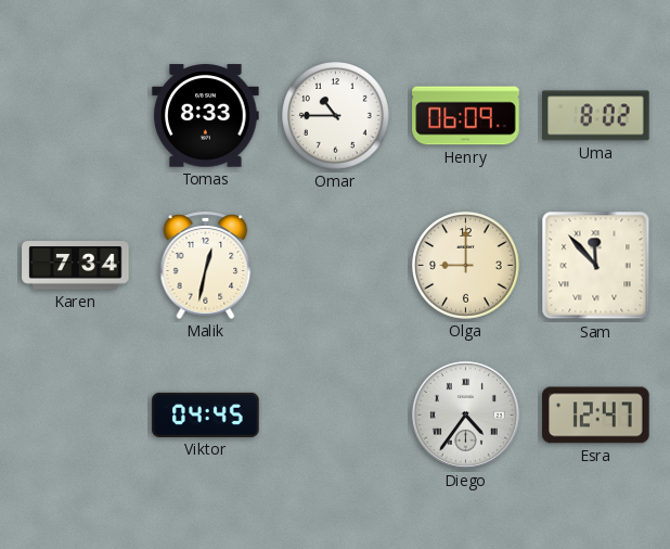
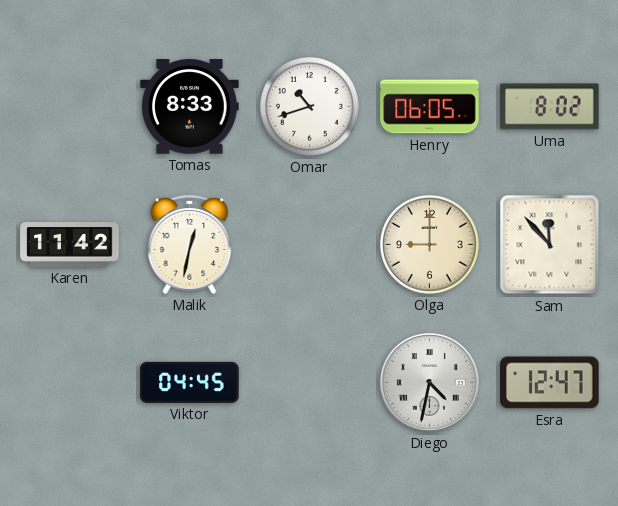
Omar: 10:45 -> 10:42
Henry: 06:09 -> 06:05
Karen: 7:34 -> 11:42
Diego: 4:36 -> 4:32
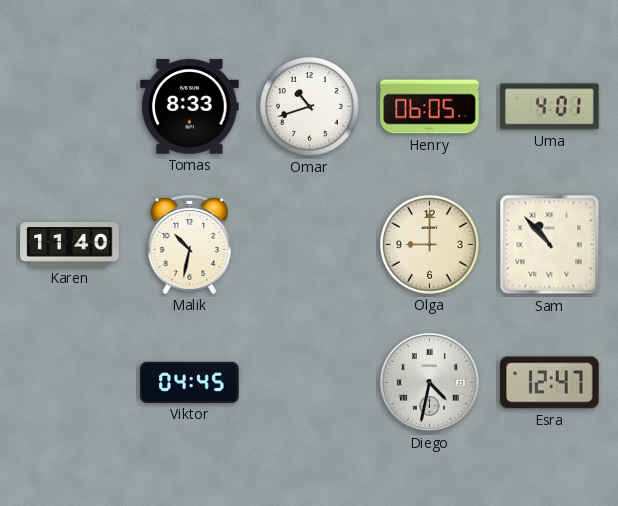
Uma: 8:02 -> 4:01
Karen: 11:42 -> 11:40
Malik: 12:32 -> 10:32
Sam: 11:53 -> 10:53
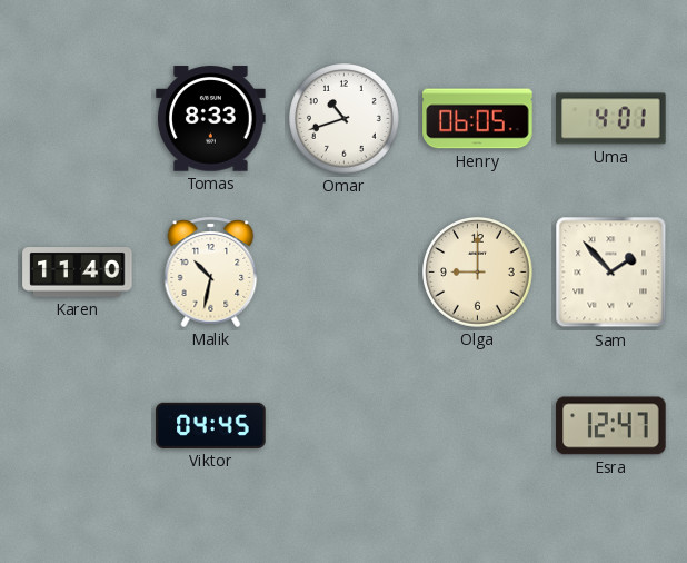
Sam: 10:53 -> 1:53
Diego: 4:32 -> none
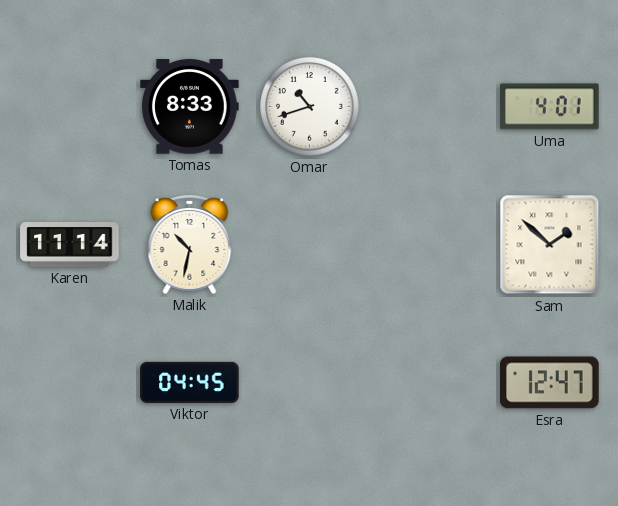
Henry: 06:05 -> none
Karen: 11:40 -> 11:14
Olga: 9:00 -> none
Sam: 1:53 -> 1:52
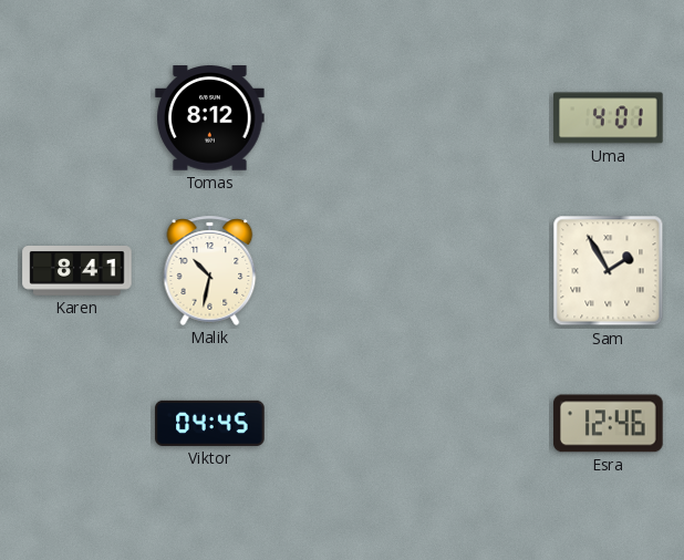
Tomas: 8:33 -> 8:12
Omar: 10:42 -> none
Karen: 11:14 -> 8:41
Sam: 1:52 -> 1:55
Esra: 12:47 -> 12:46
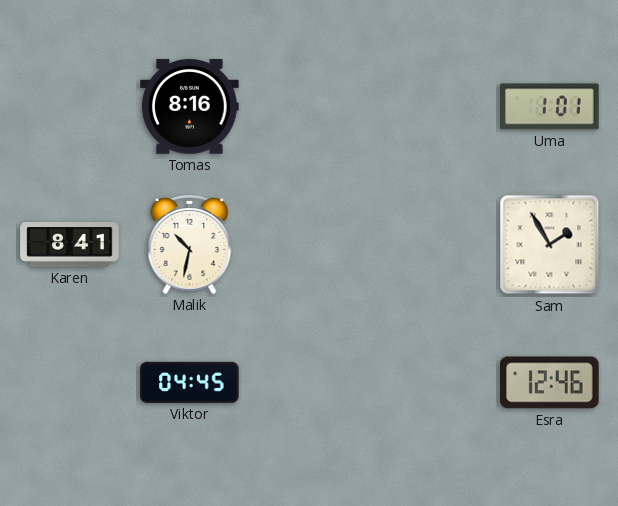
Tomas: 8:12 -> 8:16
Uma: 4:01 -> 1:01
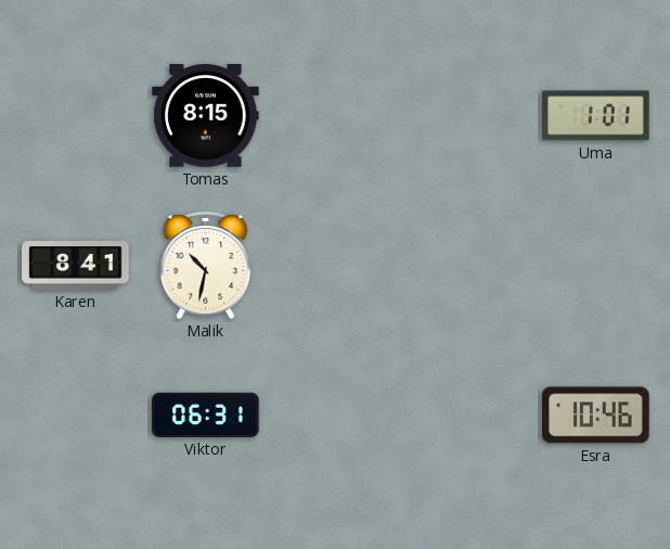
Tomas: 8:16 -> 8:15
Sam: 1:55 -> none
Viktor: 04:45 -> 06:31
Esra: 12:46 -> 10:46
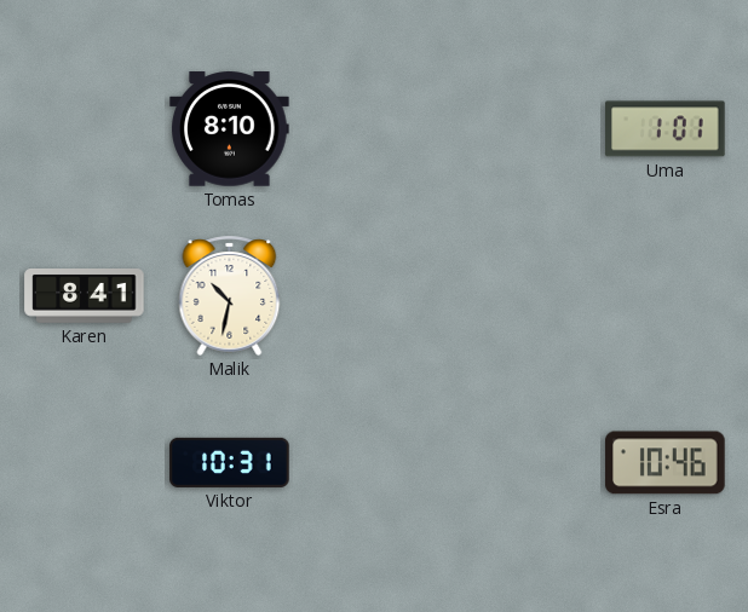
Tomas: 8:15 -> 8:10
Viktor: 06:31 -> 10:31
